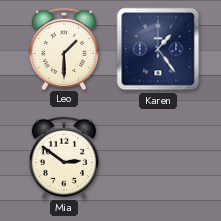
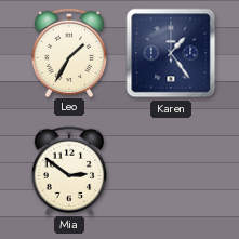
Leo: 1:30 -> 1:35
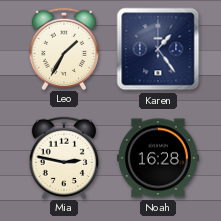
Mia: 2:51 -> 2:47
Noah: none -> 16:28
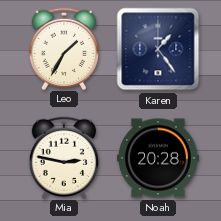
Noah: 16:28 -> 20:28
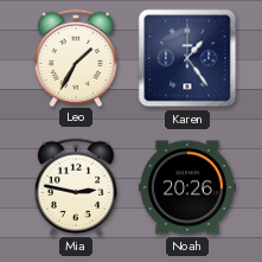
Noah: 20:28 -> 20:26
